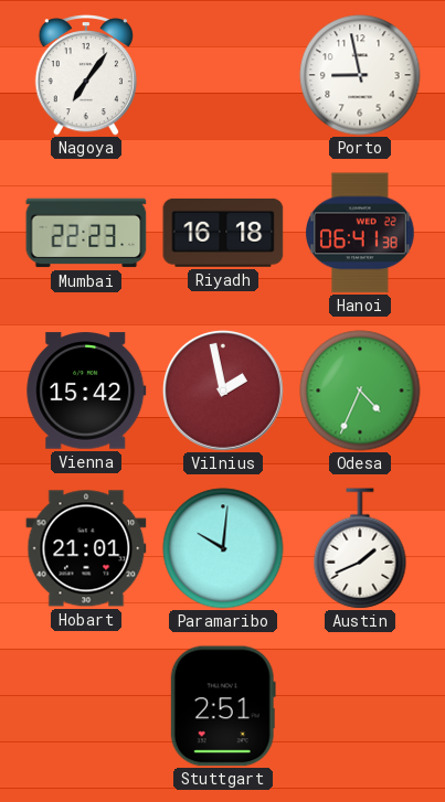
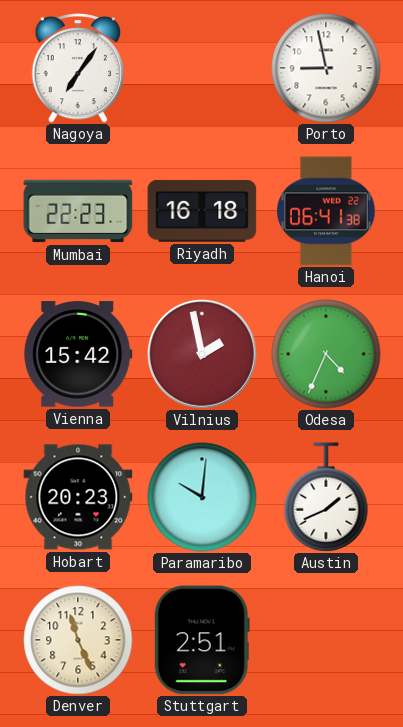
Hobart: 21:01 -> 20:23
Denver: none -> 11:26
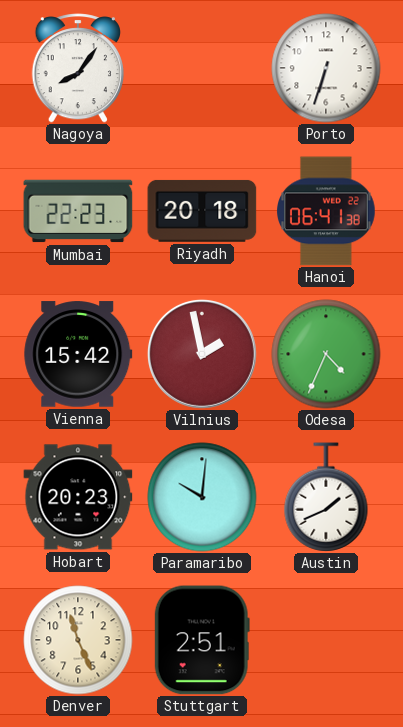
Nagoya: 7:06 -> 8:06
Porto: 8:58 -> 6:33
Riyadh: 16:18 -> 20:18
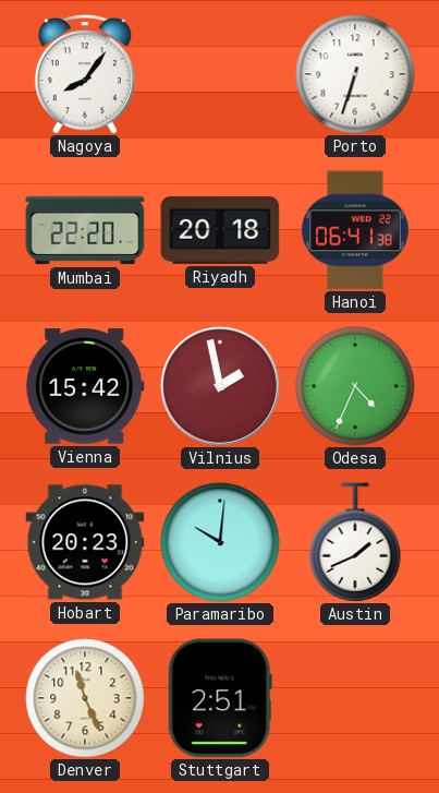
Mumbai: 22:23 -> 22:20
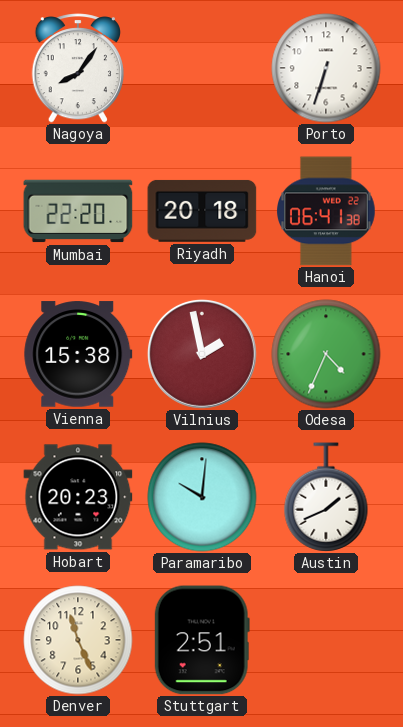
Vienna: 15:42 -> 15:38
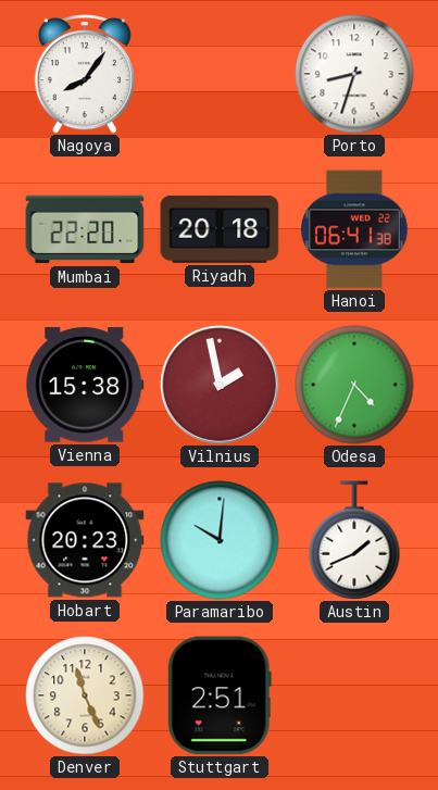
Porto: 6:33 -> 8:33
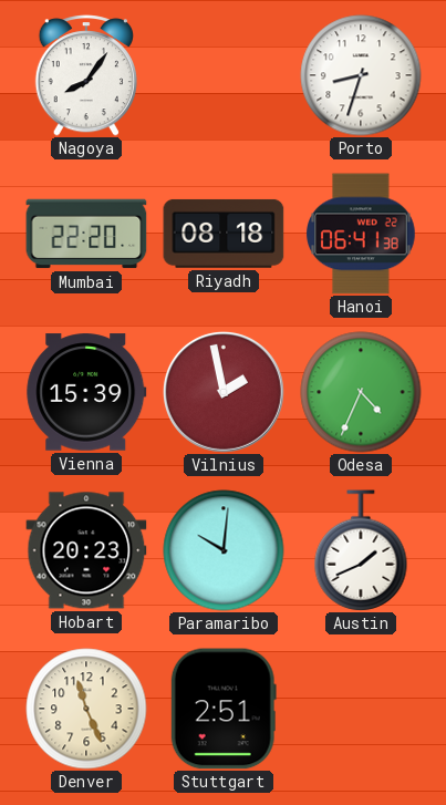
Riyadh: 20:18 -> 08:18
Vienna: 15:38 -> 15:39
